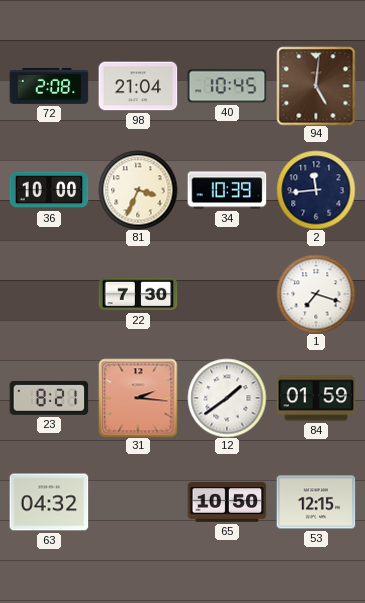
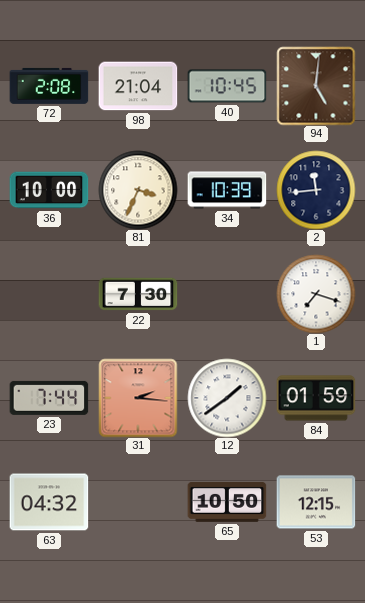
23: 8:21 -> 7:44
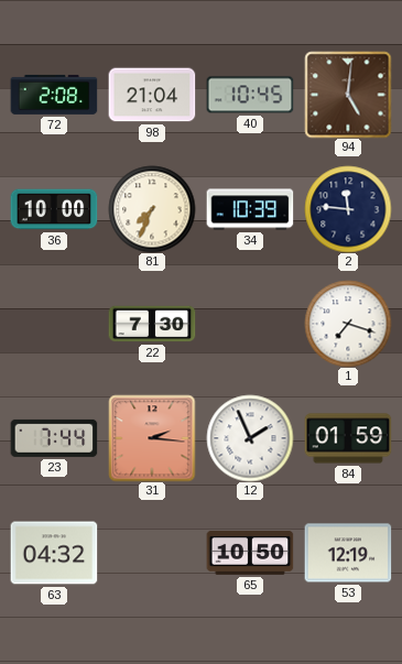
81: 3:34 -> 7:34
2: 11:44 -> 11:46
12: 1:39 -> 1:56
53: 12:15 -> 12:19
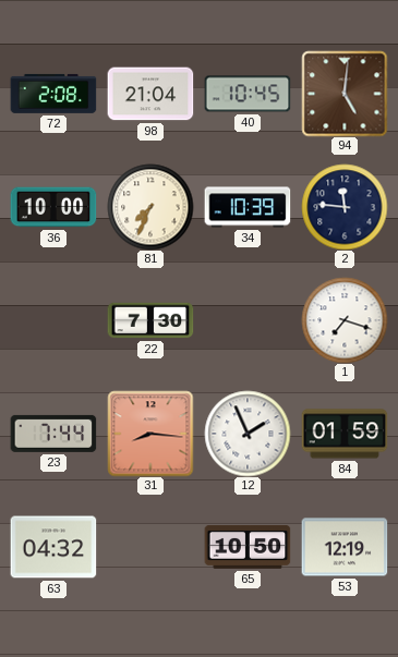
31: 2:16 -> 8:16
